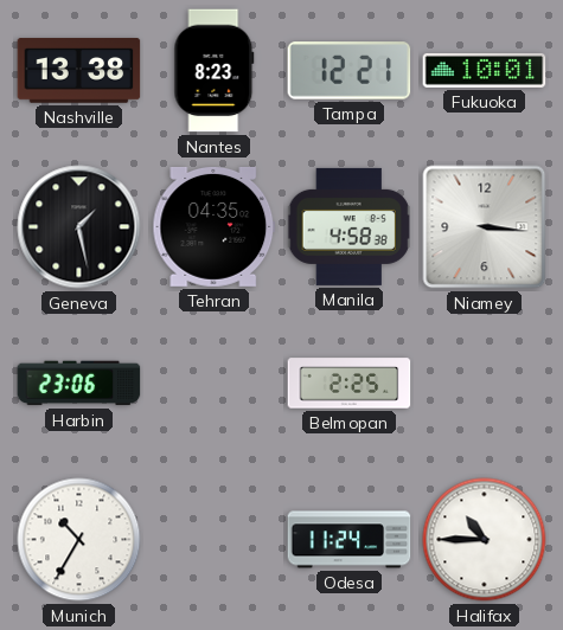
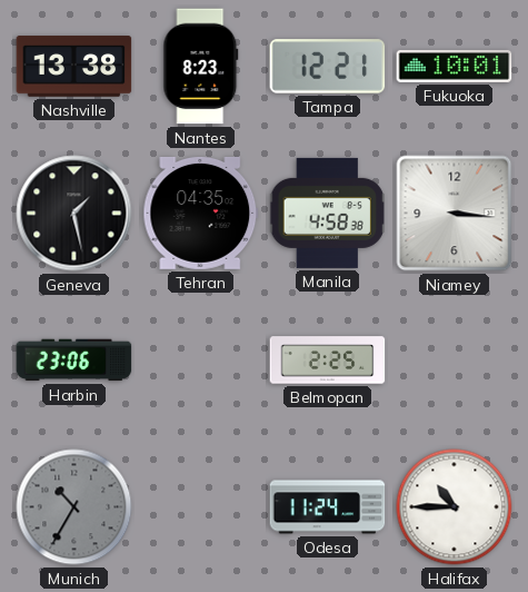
Munich dial: white -> grey
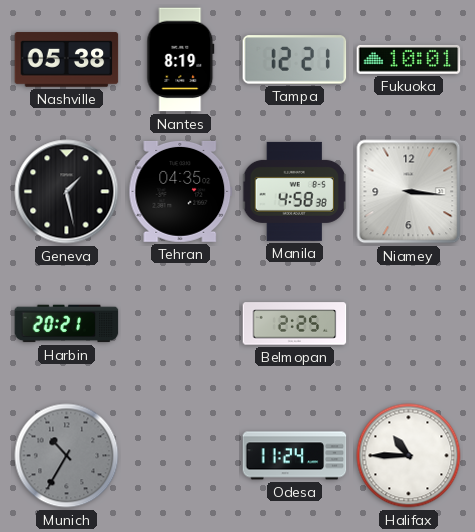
Nashville: 13:38 -> 05:38
Nantes: 8:23 -> 8:19
Harbin: 23:06 -> 20:21
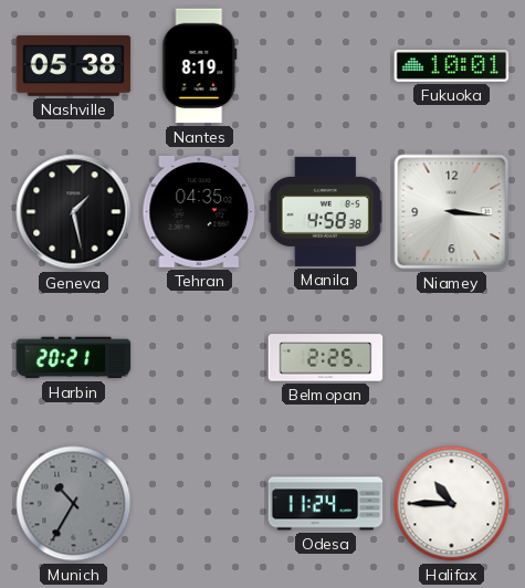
Tampa: 12:21 -> none
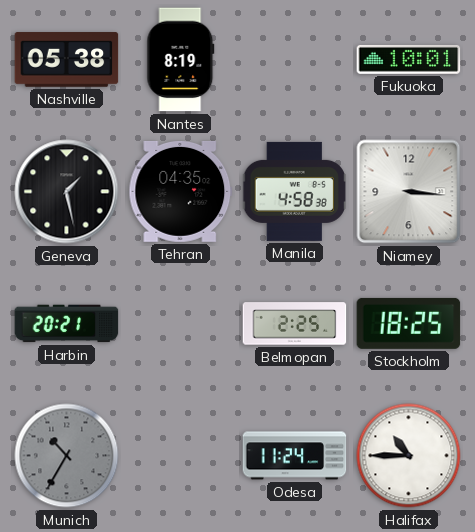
Stockholm: none -> 18:25
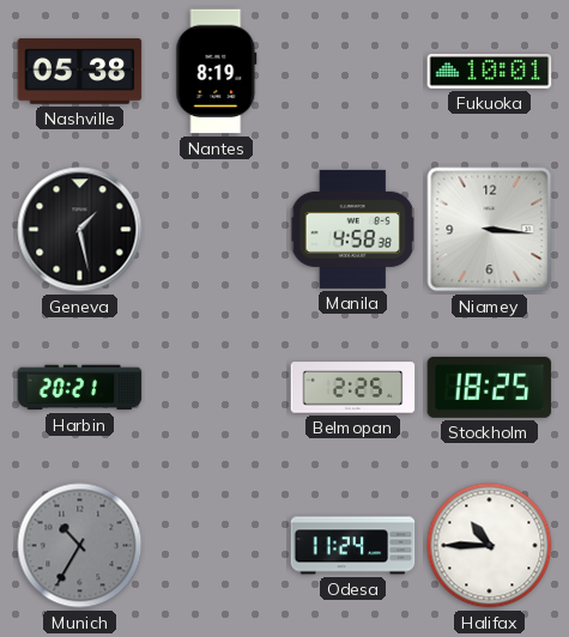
Tehran: 04:35 -> none
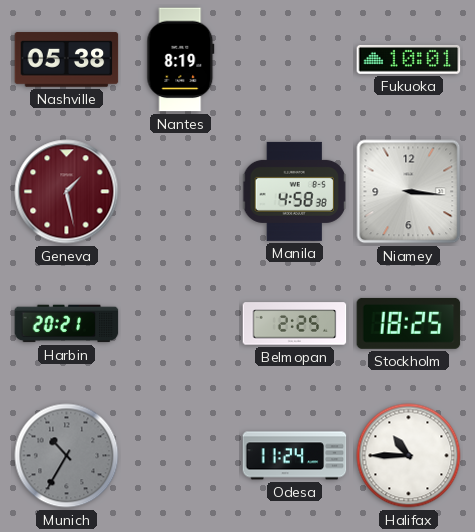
Geneva dial: black -> burgundy
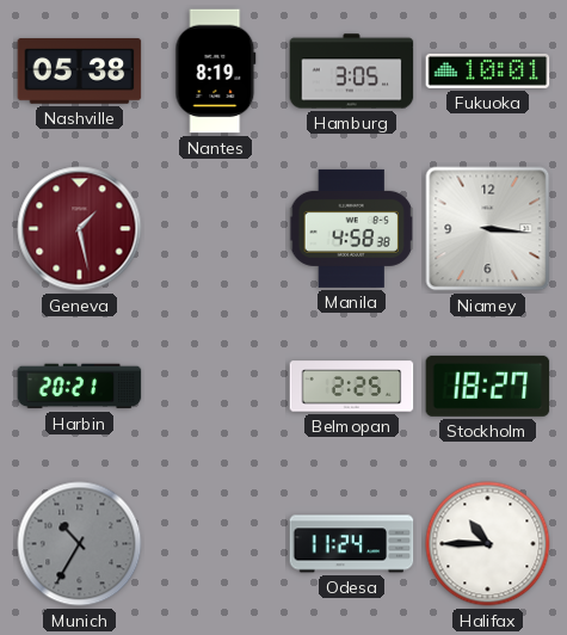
Hamburg: none -> 3:05
Stockholm: 18:25 -> 18:27
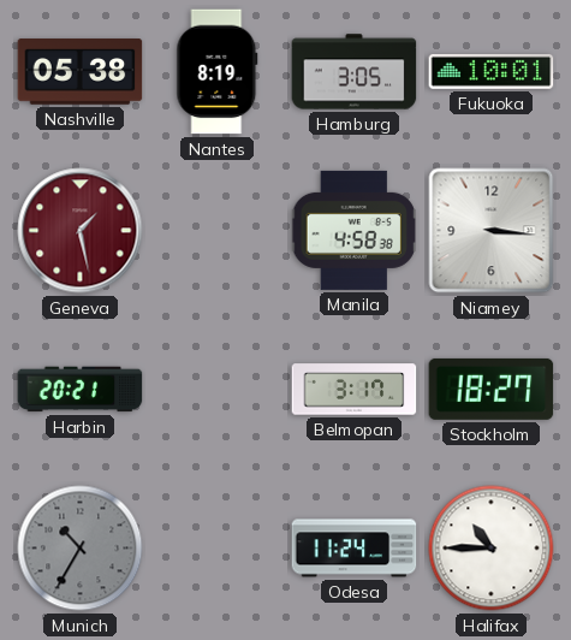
Belmopan: 2:25 -> 3:17
